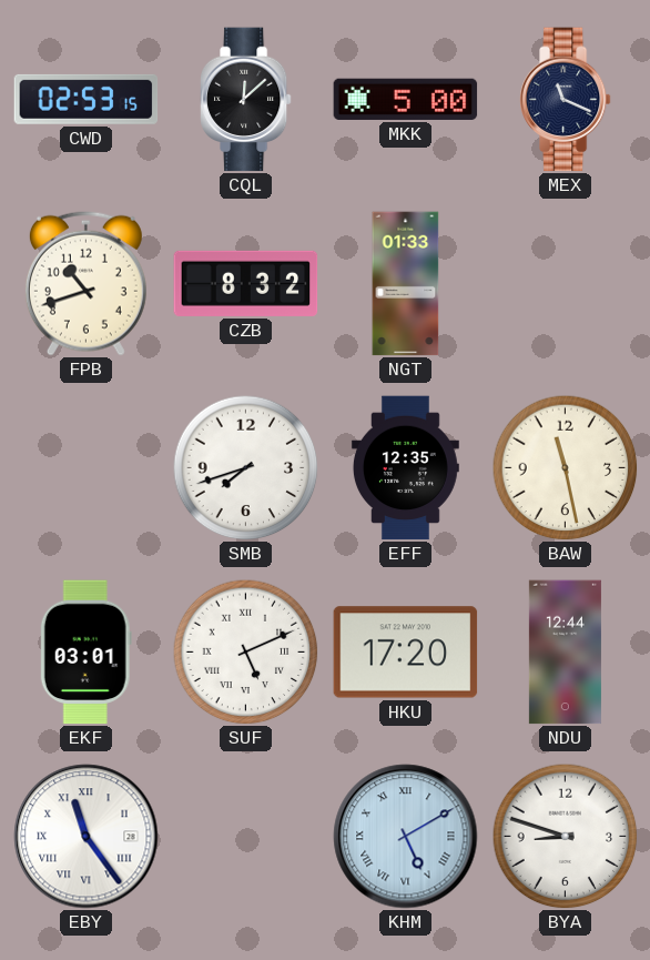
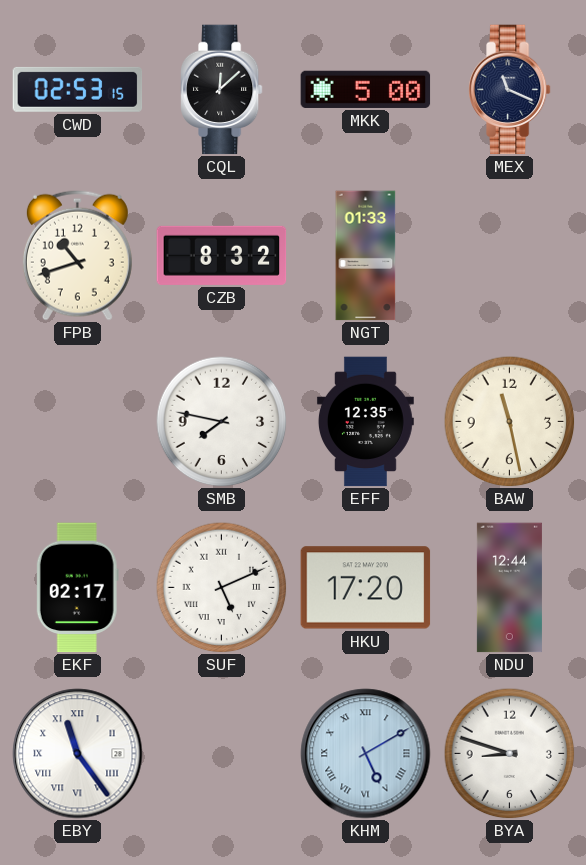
SMB: 7:42 -> 7:47
EKF: 03:01 -> 02:17
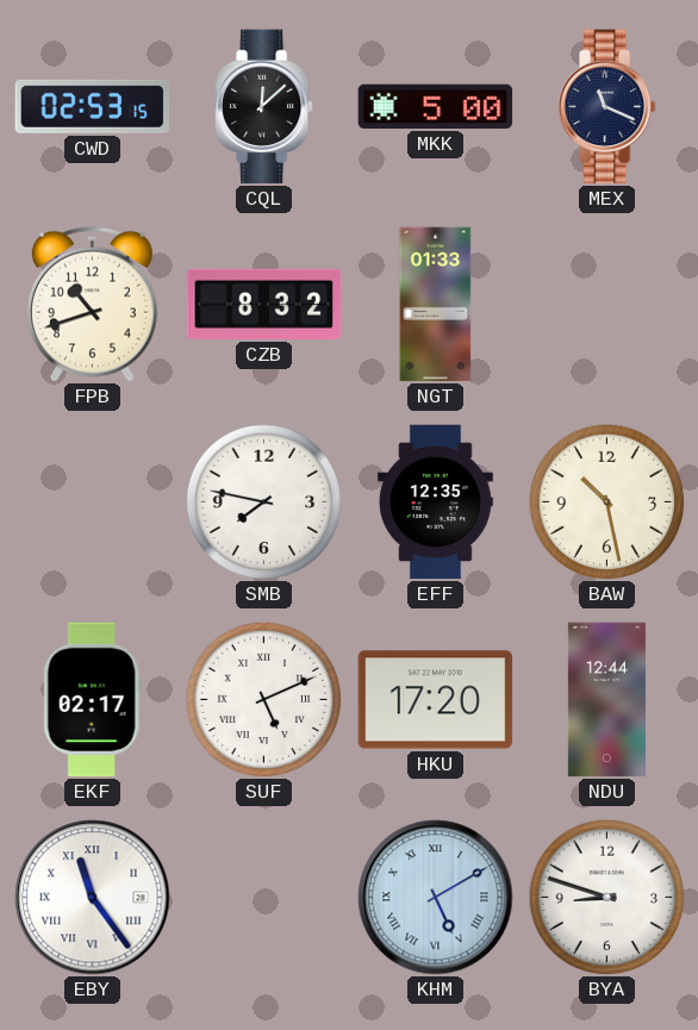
BAW: 11:28 -> 10:28
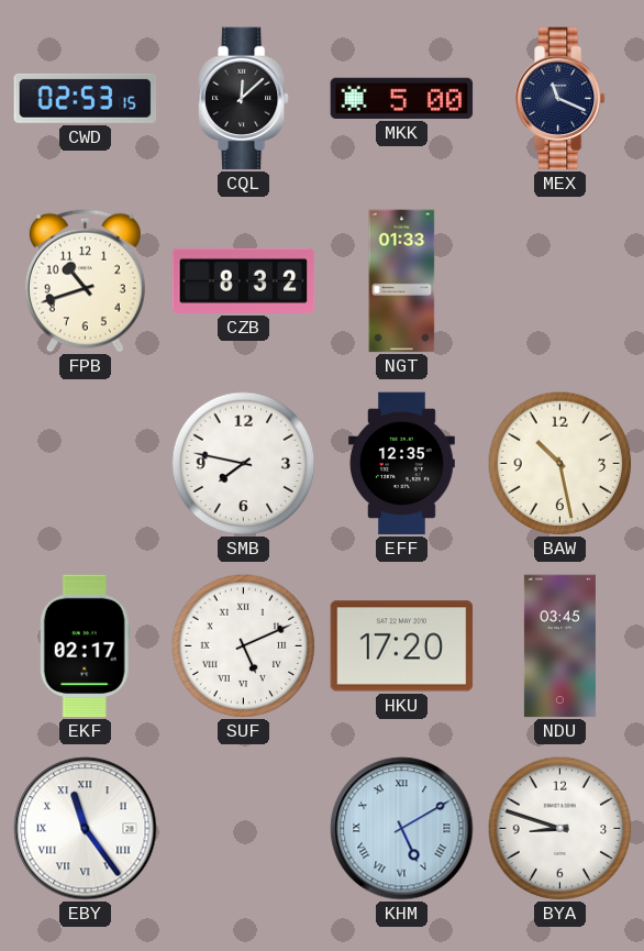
NDU: 12:44 -> 03:45
